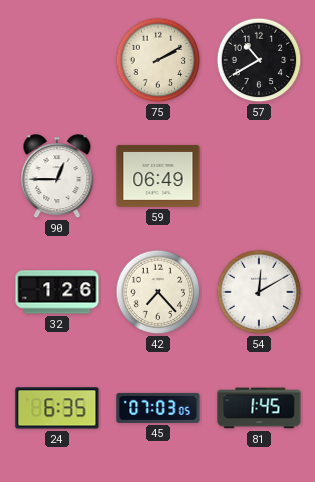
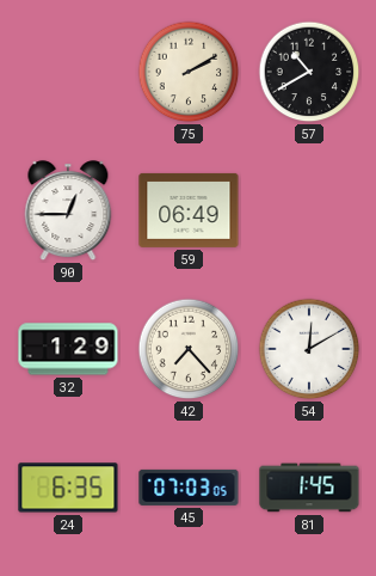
32: 1:26 -> 1:29
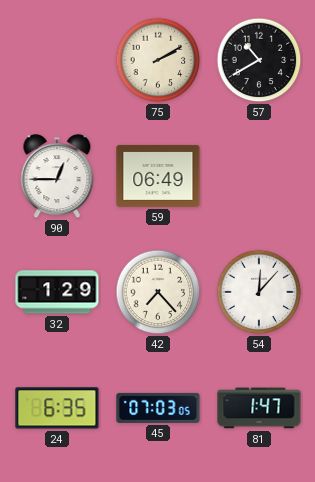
54: 12:10 -> 12:07
81: 1:45 -> 1:47
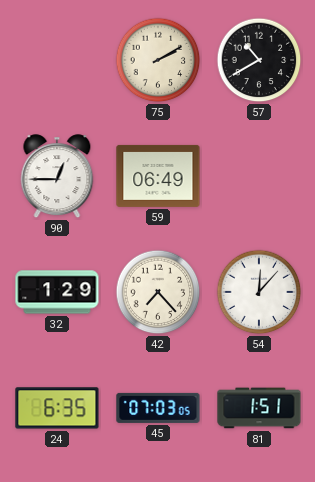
81: 1:47 -> 1:51
